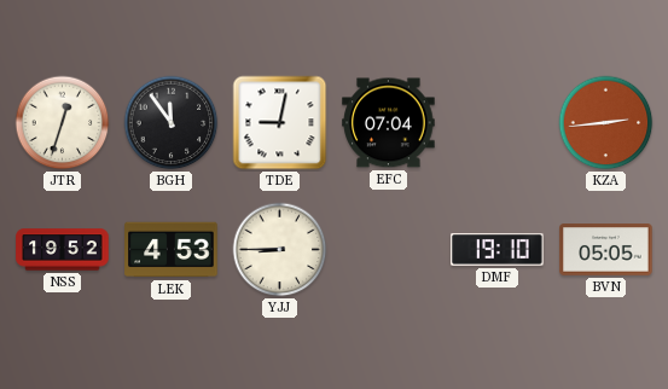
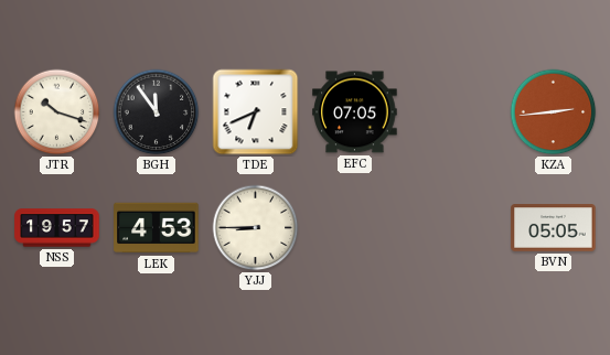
JTR: 12:33 -> 10:18
TDE: 9:02 -> 6:41
EFC: 07:04 -> 07:05
NSS: 19:52 -> 19:57
DMF: 19:10 -> none
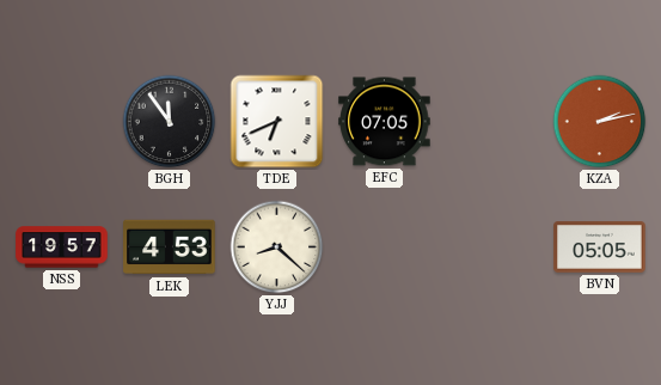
JTR: 10:18 -> none
KZA: 2:44 -> 2:13
YJJ: 8:45 -> 8:22
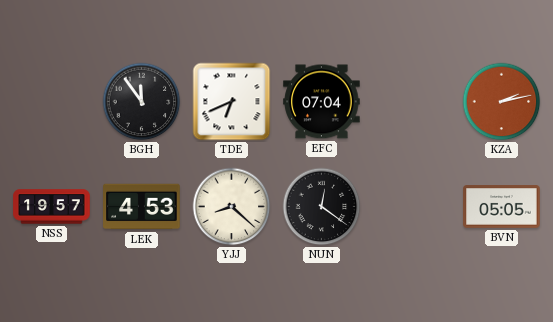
EFC: 07:05 -> 07:04
NUN: none -> 12:21
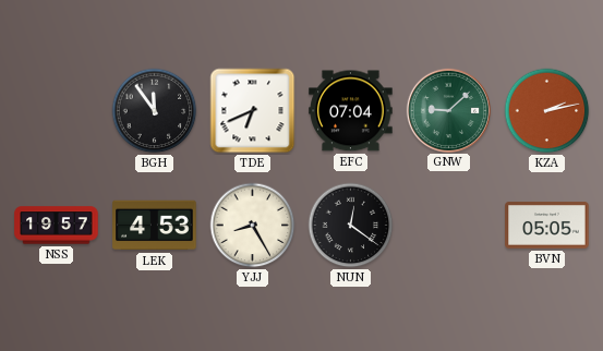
GNW: none -> 9:08
YJJ: 8:22 -> 8:25
